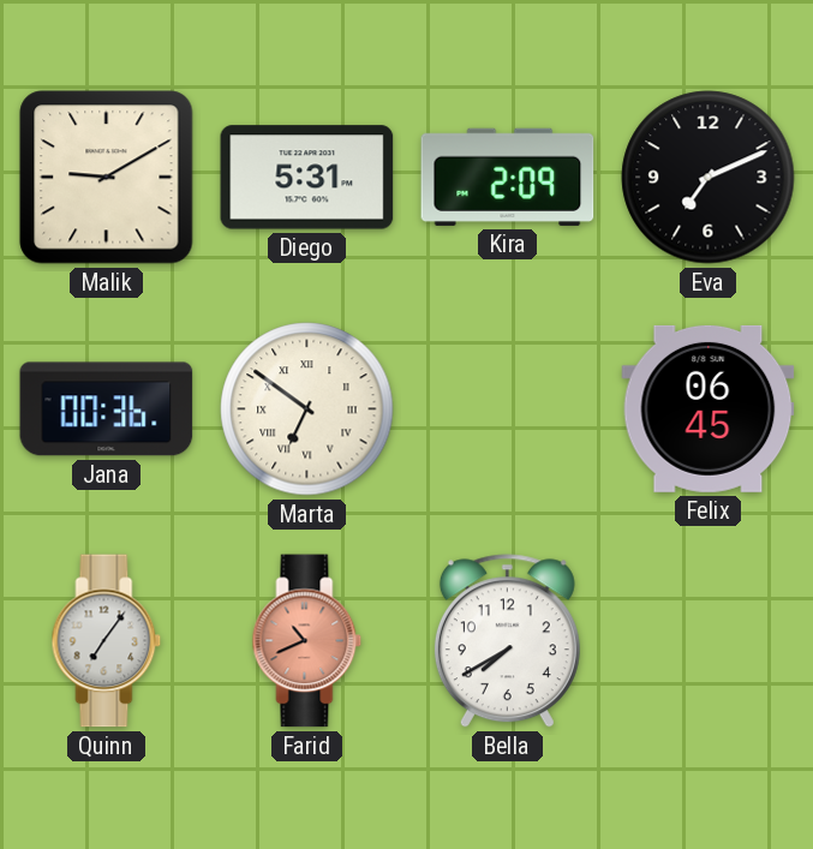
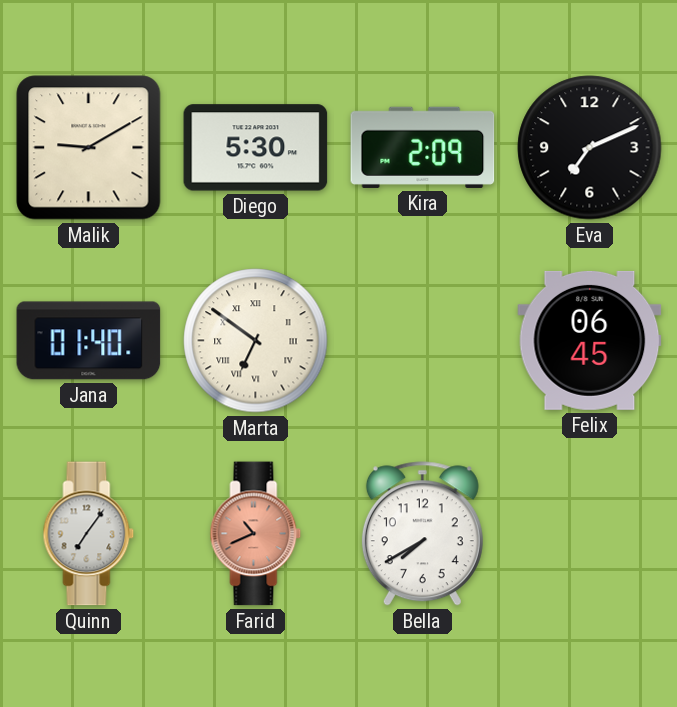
Diego: 5:31 -> 5:30
Jana: 00:36 -> 01:40
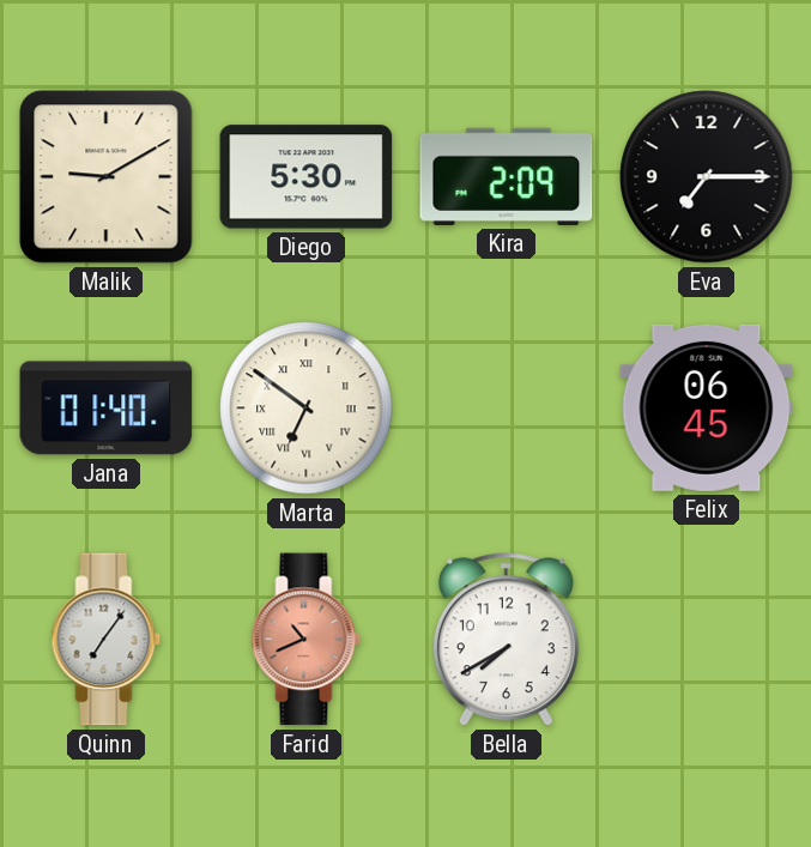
Eva: 7:11 -> 7:15
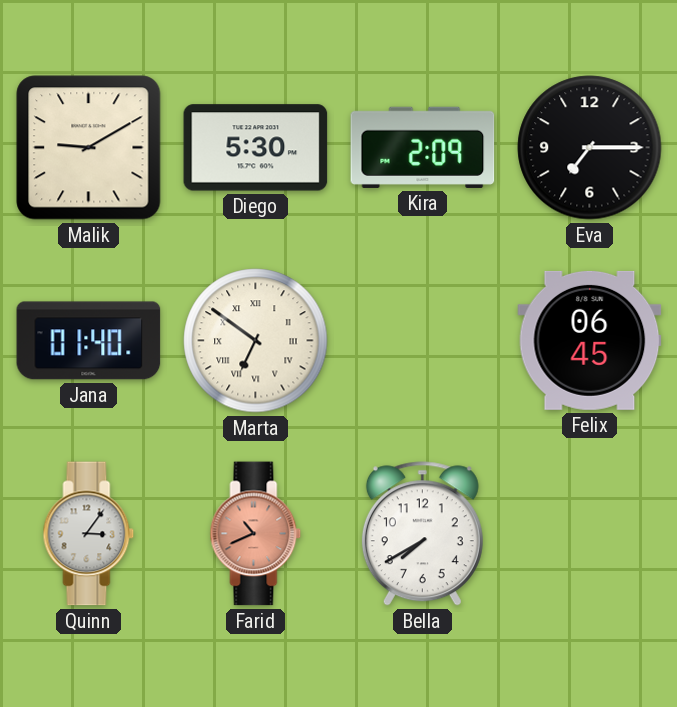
Quinn: 7:06 -> 3:06
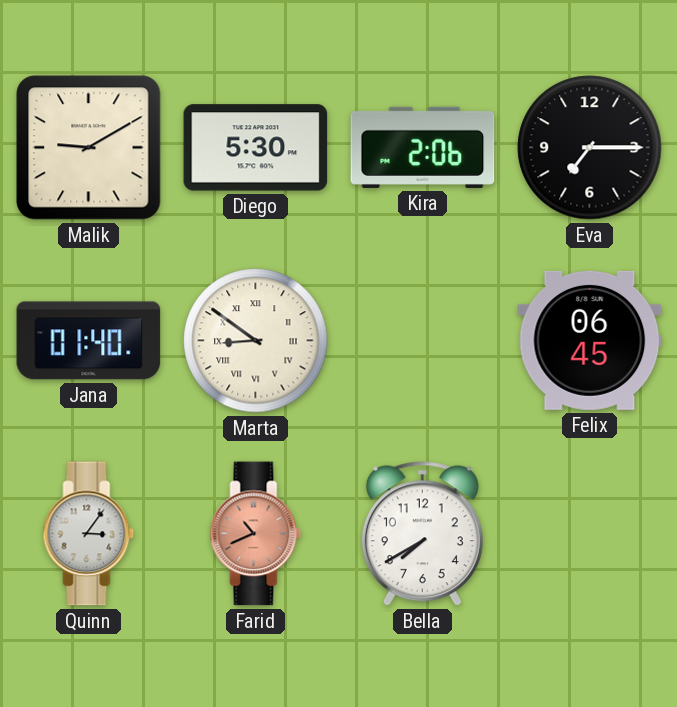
Kira: 2:09 -> 2:06
Marta: 6:51 -> 8:51
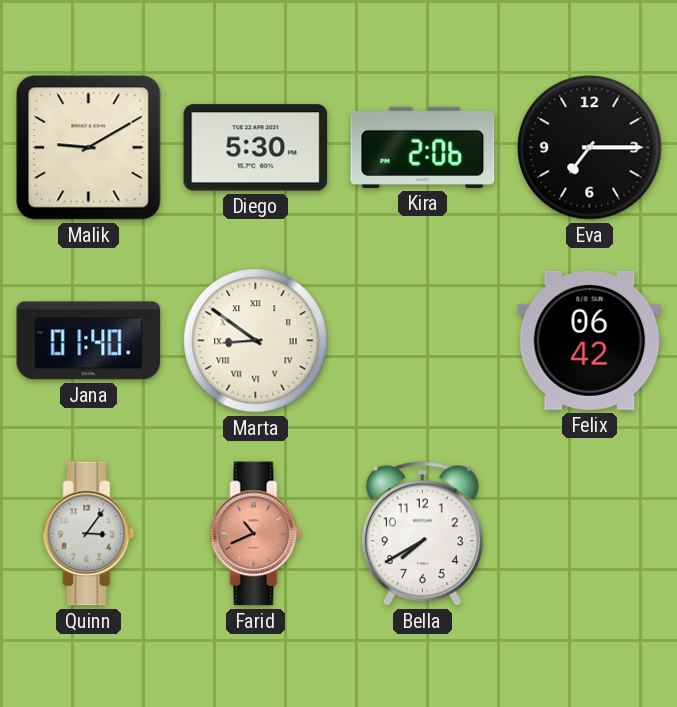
Felix: 06:45 -> 06:42
